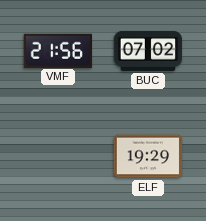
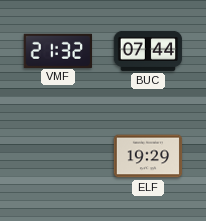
VMF: 21:56 -> 21:32
BUC: 07:02 -> 07:44
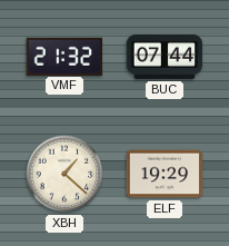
XBH: none -> 1:22
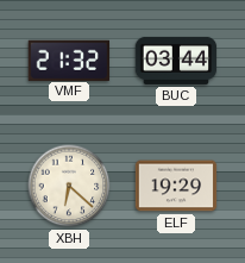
BUC: 07:44 -> 03:44
XBH: 1:22 -> 6:22
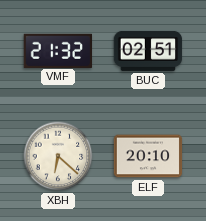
BUC: 03:44 -> 02:51
ELF: 19:29 -> 20:10
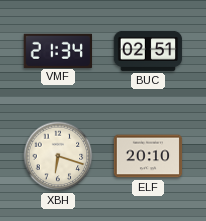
VMF: 21:32 -> 21:34
XBH: 6:22 -> 6:18
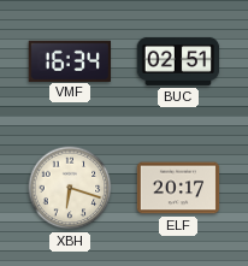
VMF: 21:34 -> 16:34
ELF: 20:10 -> 20:17
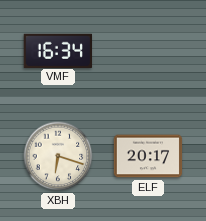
BUC: 02:51 -> none
